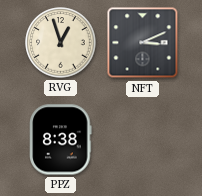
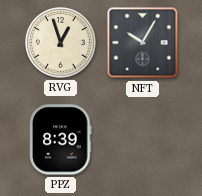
NFT: 3:11 -> 10:05
PPZ: 8:38 -> 8:39
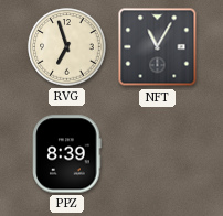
RVG: 12:57 -> 6:57
NFT: 10:05 -> 11:05
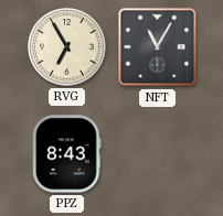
RVG: 6:57 -> 6:55
PPZ: 8:39 -> 8:43
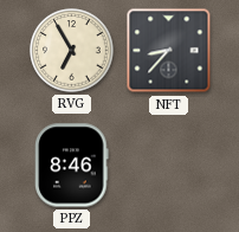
NFT: 11:05 -> 8:37
PPZ: 8:43 -> 8:46
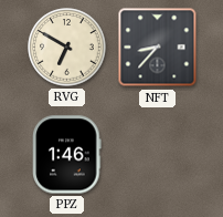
RVG: 6:55 -> 6:50
PPZ: 8:46 -> 1:46
